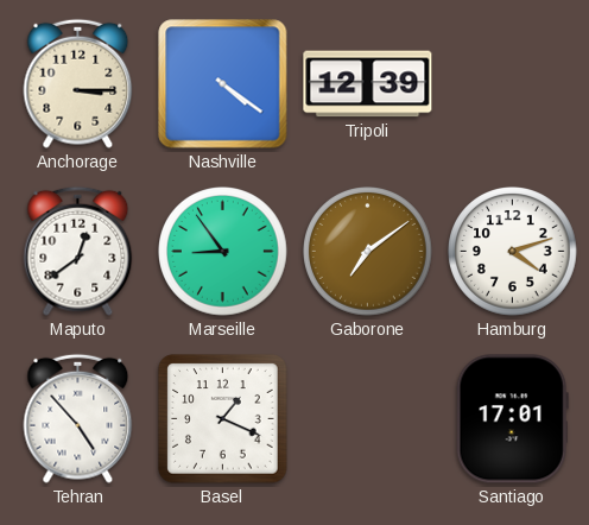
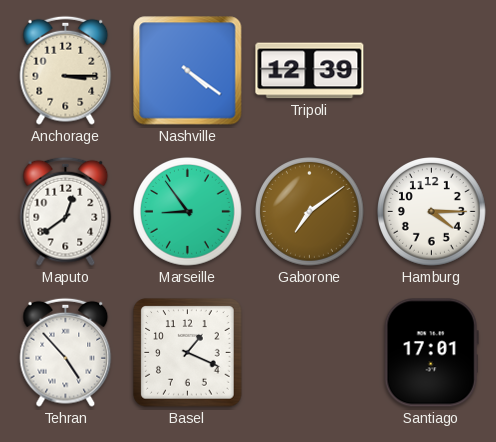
Hamburg: 4:12 -> 4:15
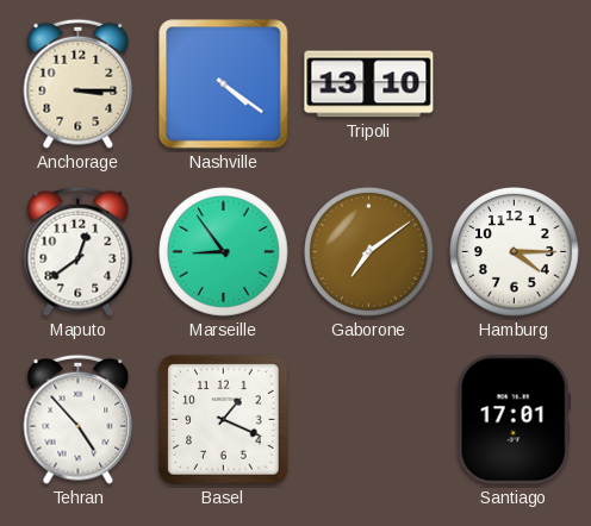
Tripoli: 12:39 -> 13:10
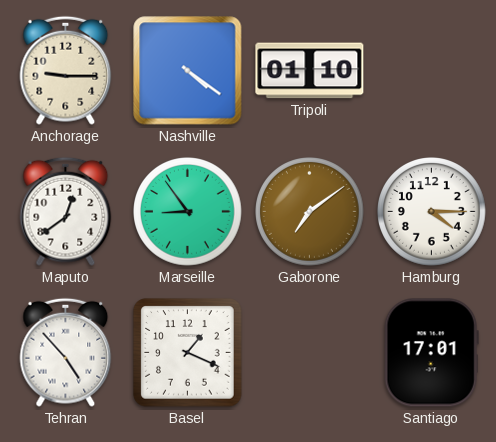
Anchorage: 3:15 -> 9:15
Tripoli: 13:10 -> 01:10
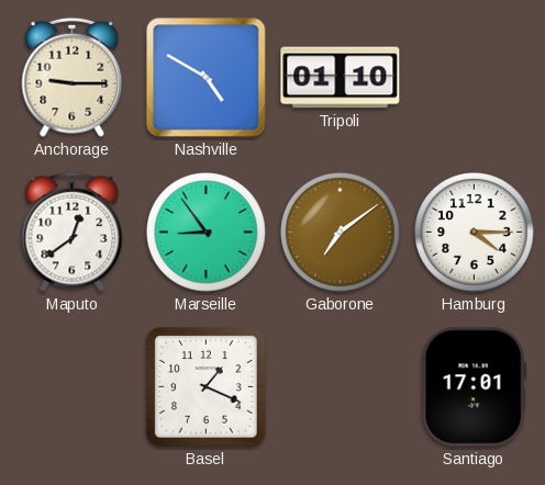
Nashville: 4:21 -> 4:50
Tehran: 4:53 -> none
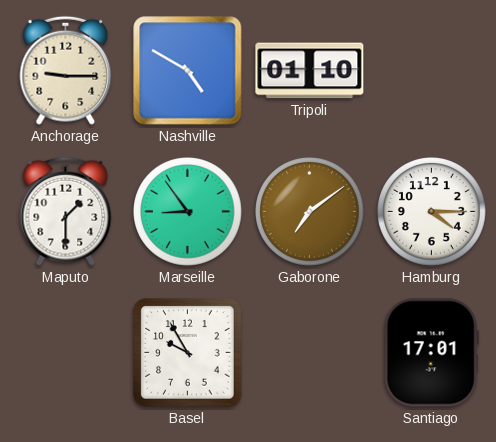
Maputo: 12:39 -> 1:30
Basel: 1:19 -> 9:55
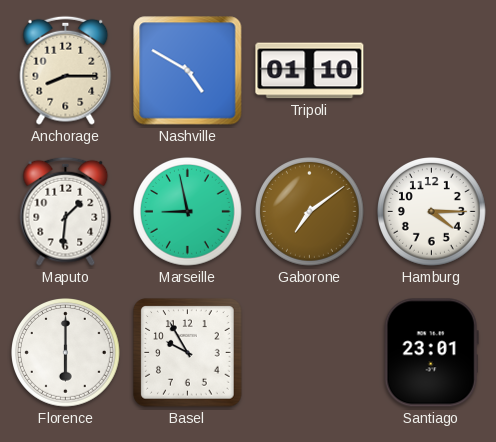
Anchorage: 9:15 -> 8:15
Maputo: 1:30 -> 1:31
Marseille: 8:54 -> 8:58
Florence: none -> 6:00
Santiago: 17:01 -> 23:01
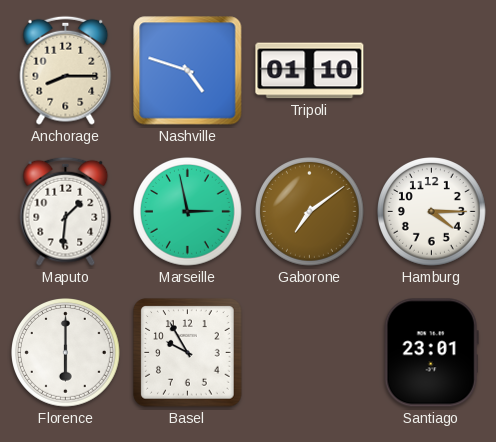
Nashville: 4:50 -> 4:48
Marseille: 8:58 -> 2:58
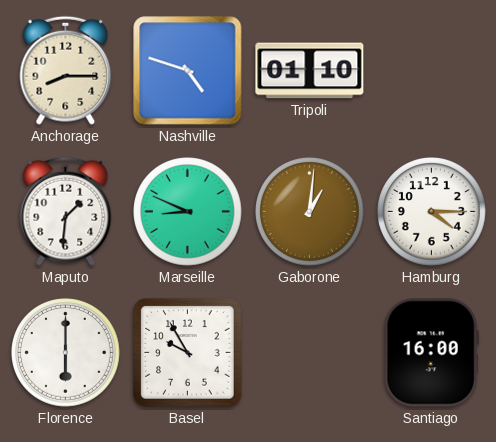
Marseille: 2:58 -> 8:49
Gaborone: 7:09 -> 1:01
Santiago: 23:01 -> 16:00
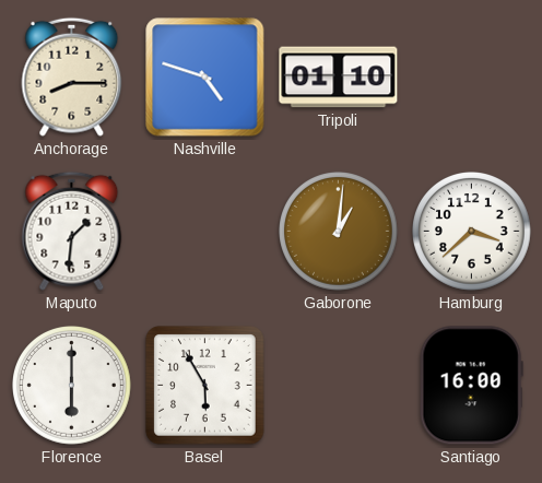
Marseille: 8:49 -> none
Hamburg: 4:15 -> 3:38
Basel: 9:55 -> 5:55
